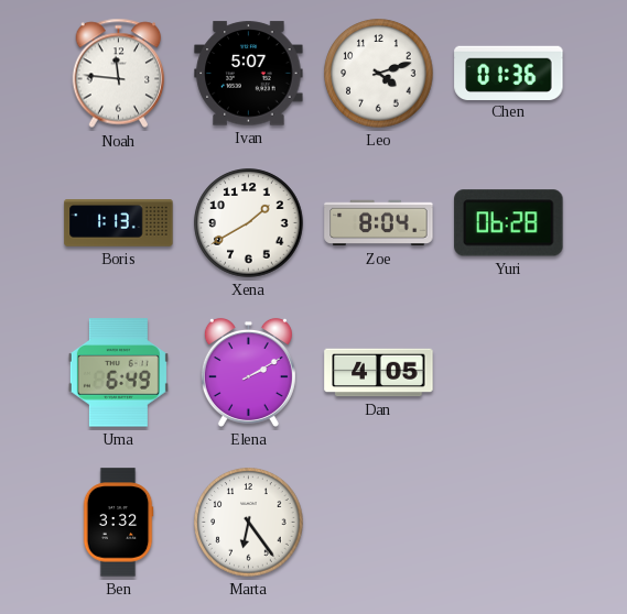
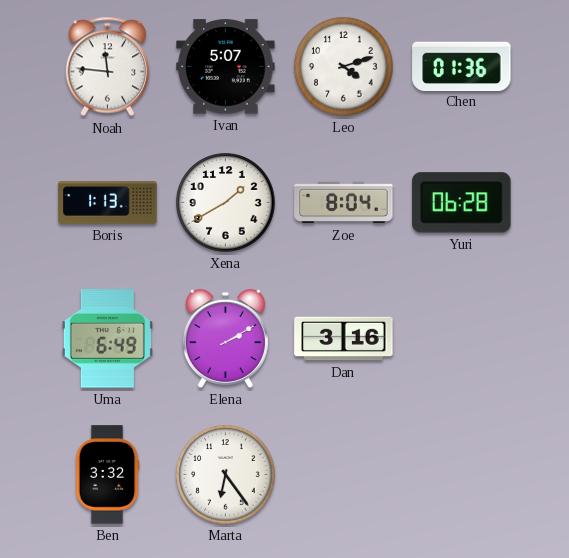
Dan: 4:05 -> 3:16
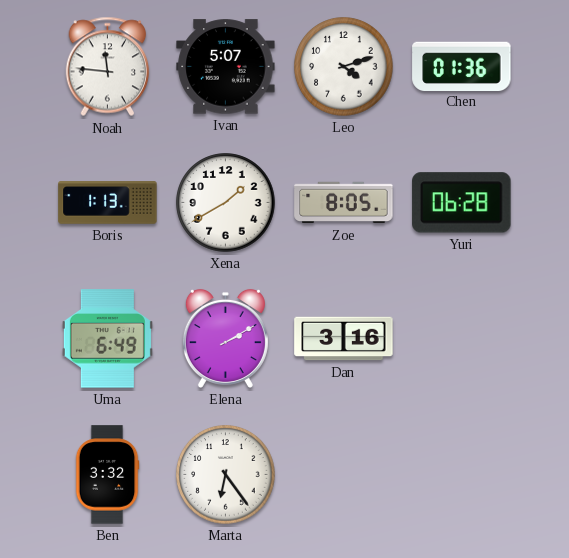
Zoe: 8:04 -> 8:05
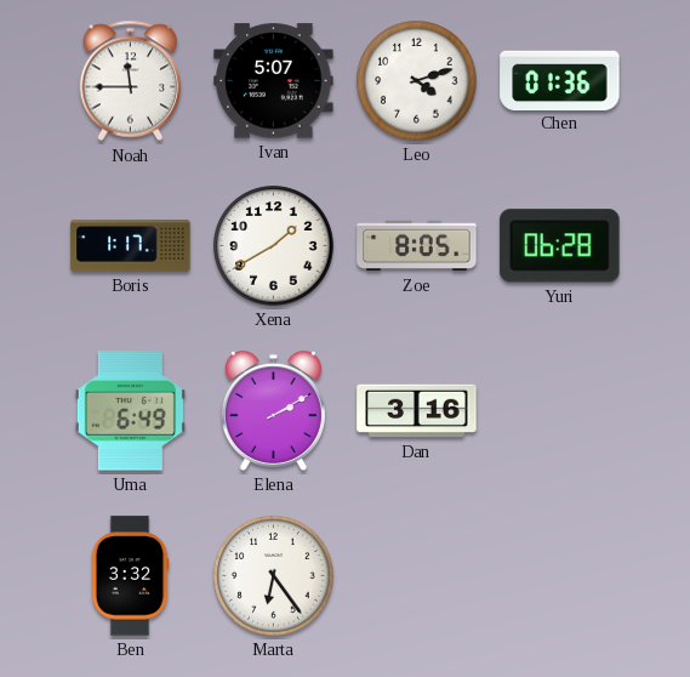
Noah: 11:46 -> 11:45
Boris: 1:13 -> 1:17
